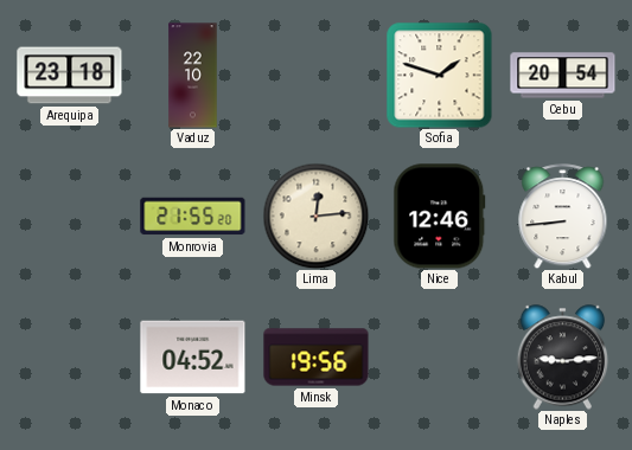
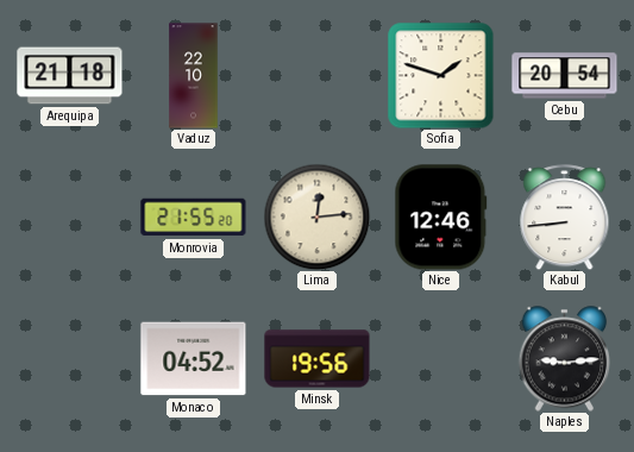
Arequipa: 23:18 -> 21:18
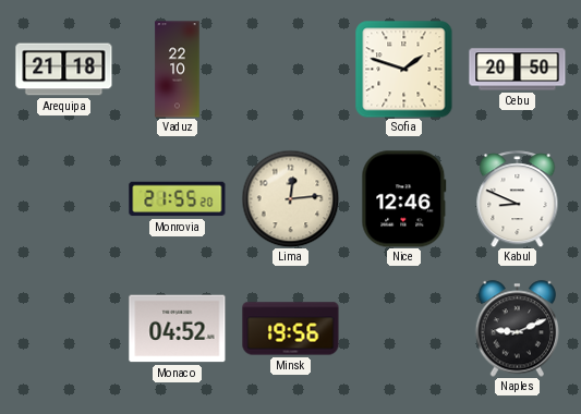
Cebu: 20:54 -> 20:50
Kabul: 8:44 -> 8:49
Naples: 9:14 -> 9:11
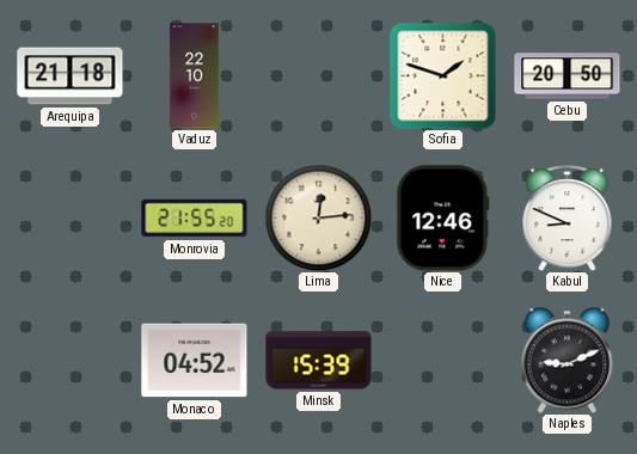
Minsk: 19:56 -> 15:39
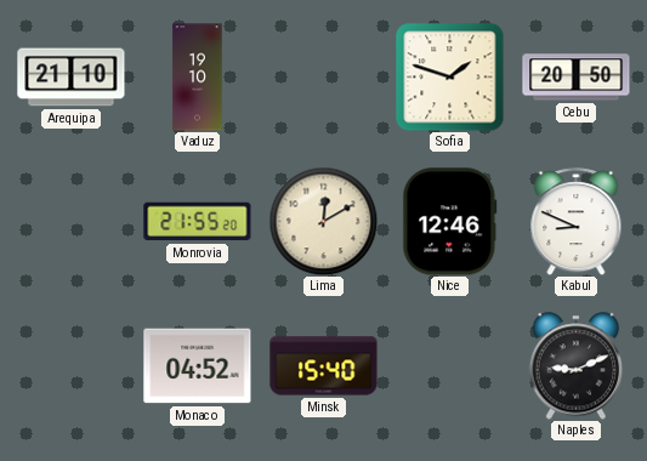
Arequipa: 21:18 -> 21:10
Vaduz: 22:10 -> 19:10
Lima: 12:14 -> 12:10
Minsk: 15:39 -> 15:40
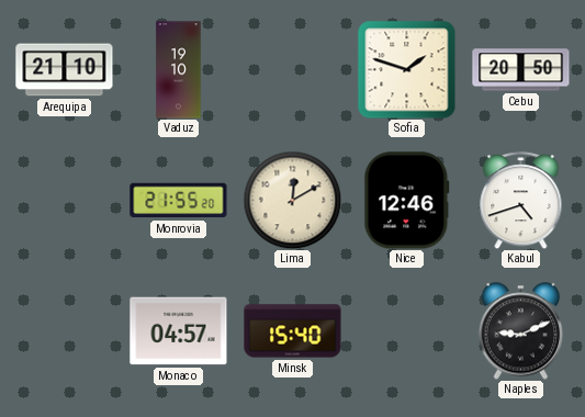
Kabul: 8:49 -> 4:42
Monaco: 04:52 -> 04:57
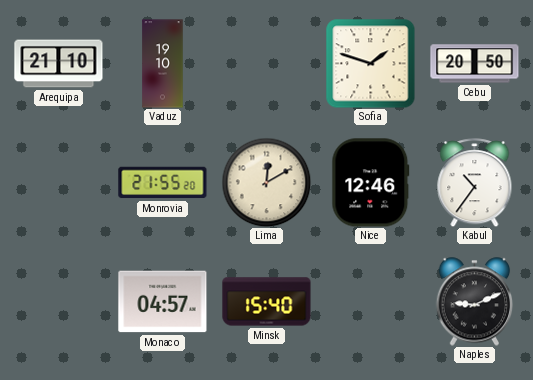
Kabul: 4:42 -> 10:36
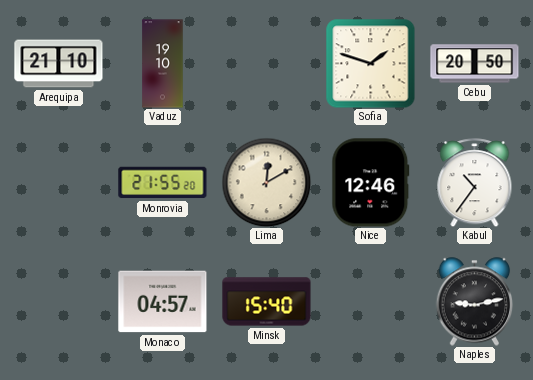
Naples: 9:11 -> 9:13
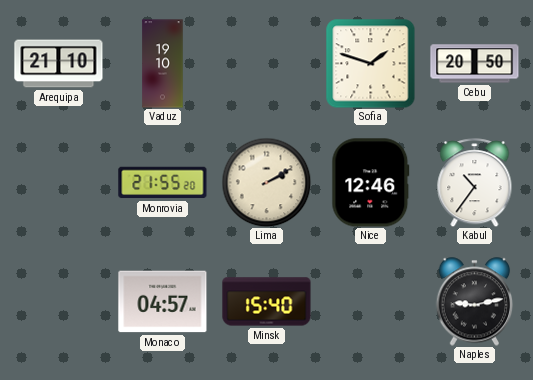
Lima: 12:10 -> 2:10
